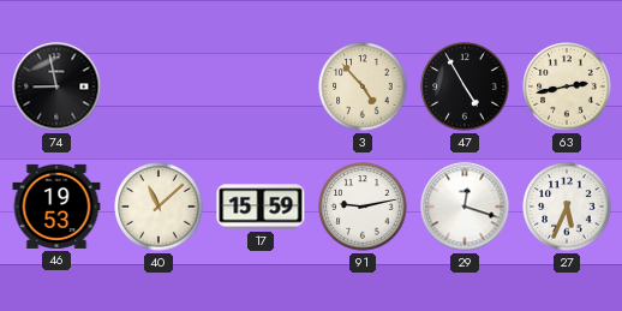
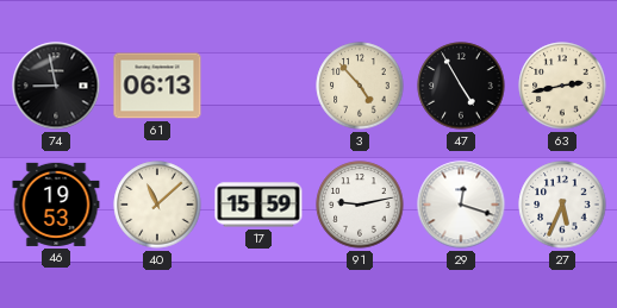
61: none -> 06:13
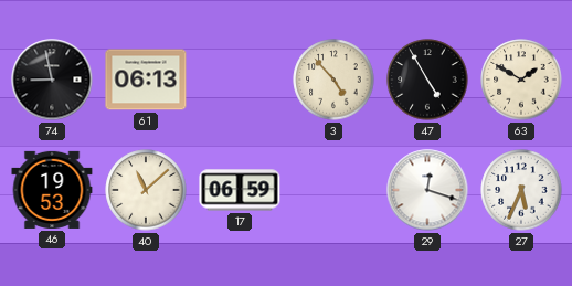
63: 2:43 -> 1:50
17: 15:59 -> 06:59
91: 9:13 -> none
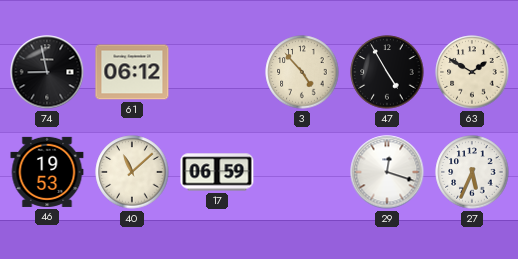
61: 06:13 -> 06:12
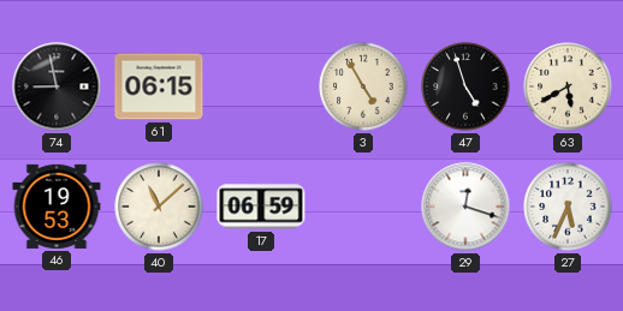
61: 06:12 -> 06:15
3: 4:53 -> 4:55
47: 4:55 -> 4:57
63: 1:50 -> 5:40
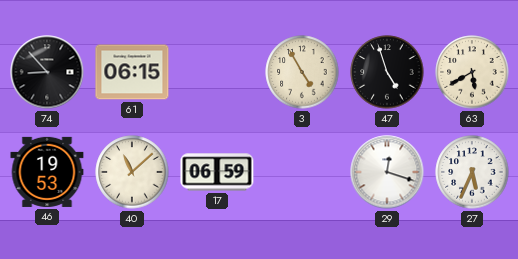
74: 8:58 -> 8:53
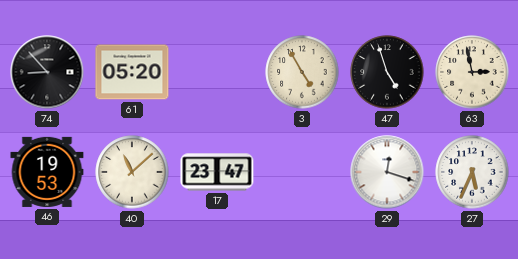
61: 06:15 -> 05:20
63: 5:40 -> 2:58
17: 06:59 -> 23:47
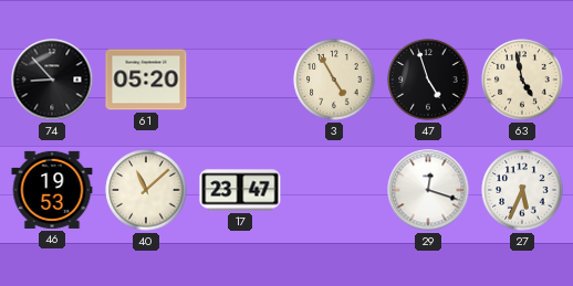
63: 2:58 -> 4:58
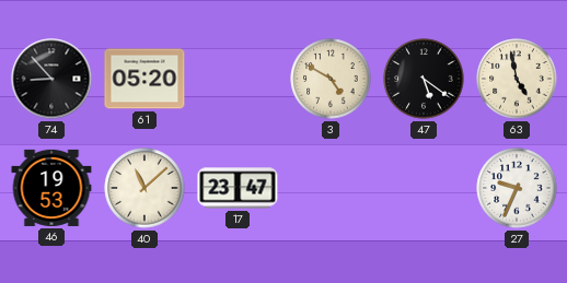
3: 4:55 -> 4:50
47: 4:57 -> 5:21
29: 12:18 -> none
27: 5:34 -> 9:34
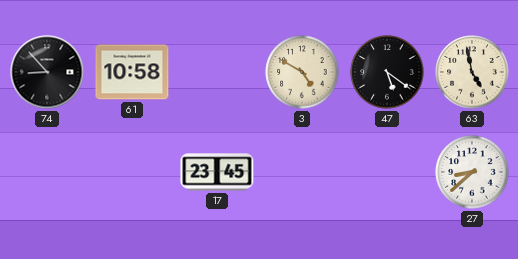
61: 05:20 -> 10:58
46: 19:53 -> none
40: 11:08 -> none
17: 23:47 -> 23:45
27: 9:34 -> 8:38
